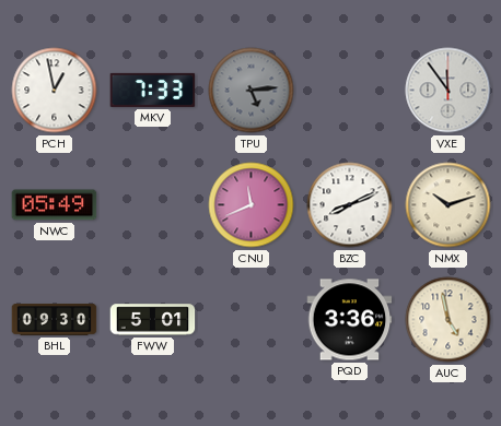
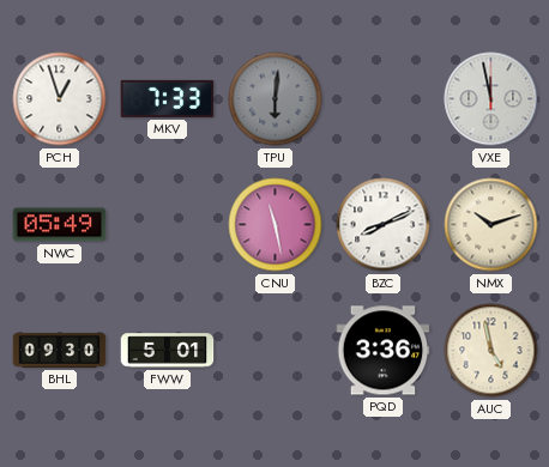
PCH: 12:58 -> 12:57
TPU: 5:14 -> 6:01
VXE: 11:54 -> 11:58
CNU: 11:41 -> 11:28
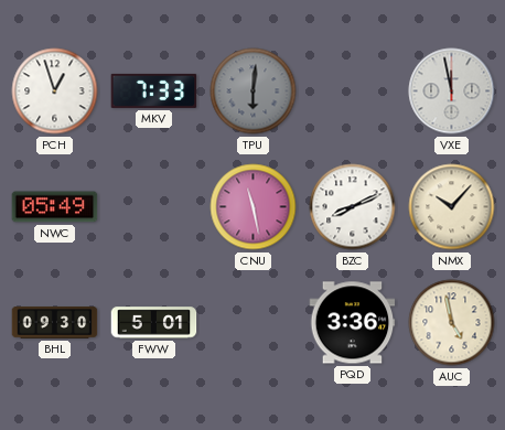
NMX: 10:12 -> 10:07
